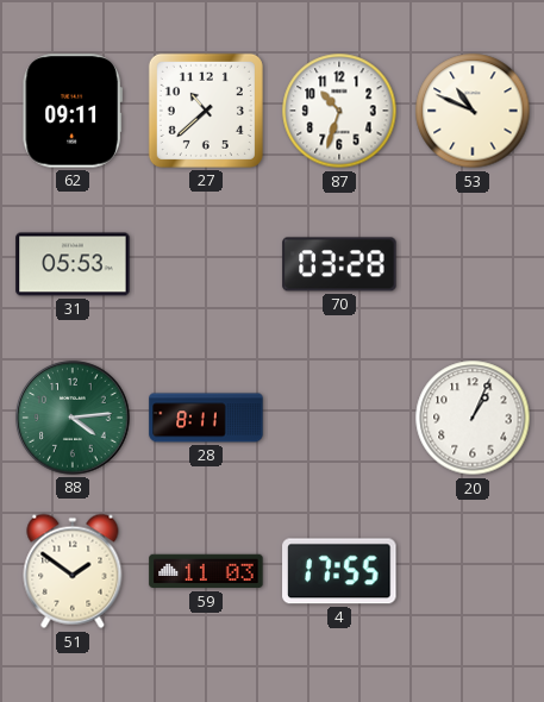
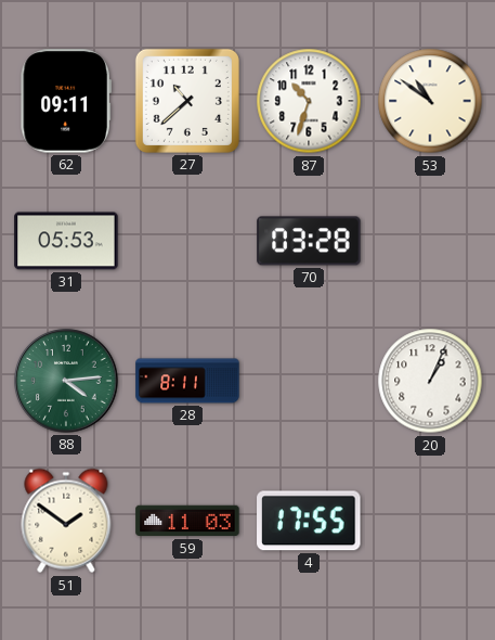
53: 10:49 -> 10:51
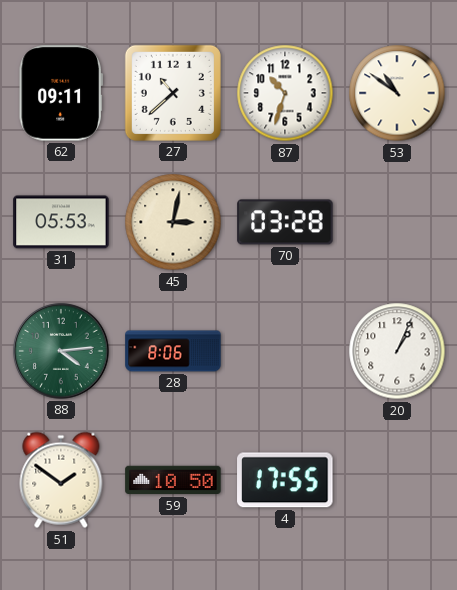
45: none -> 3:02
28: 8:11 -> 8:06
59: 11:03 -> 10:50
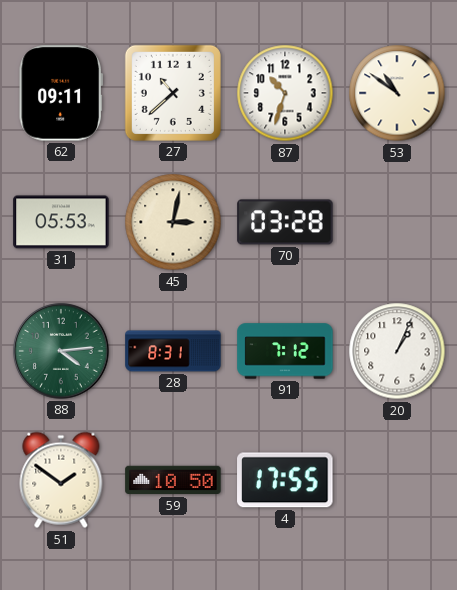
28: 8:06 -> 8:31
91: none -> 7:12
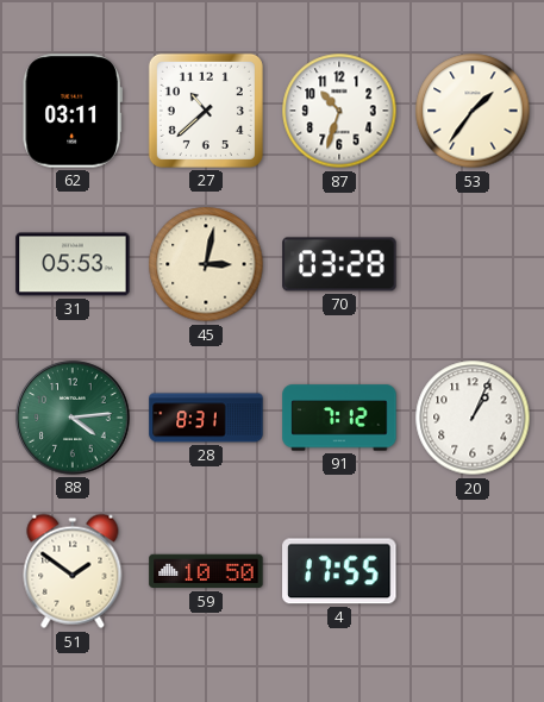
62: 09:11 -> 03:11
53: 10:51 -> 1:36
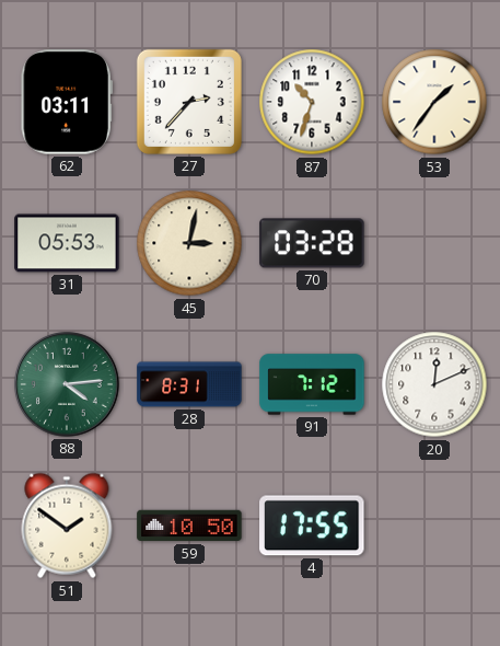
27: 10:38 -> 2:37
20: 1:04 -> 12:11
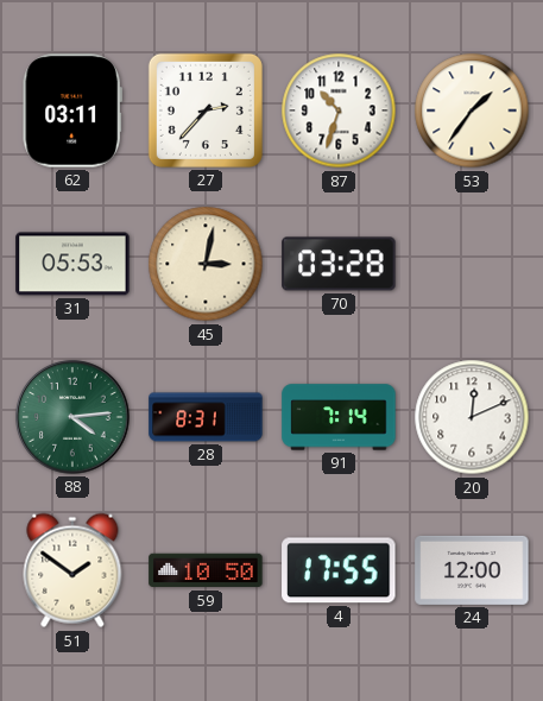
91: 7:12 -> 7:14
24: none -> 12:00
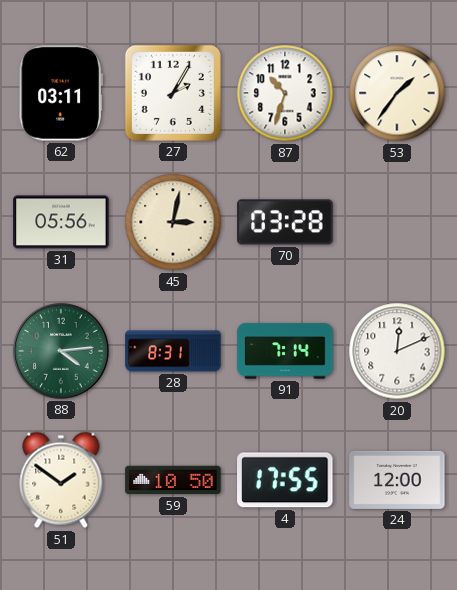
27: 2:37 -> 2:05
31: 05:53 -> 05:56
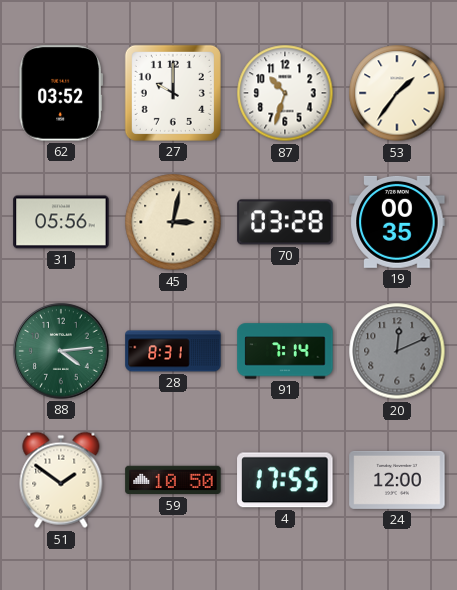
62: 03:11 -> 03:52
27: 2:05 -> 10:00
19: none -> 00:35
20 dial: white -> grey
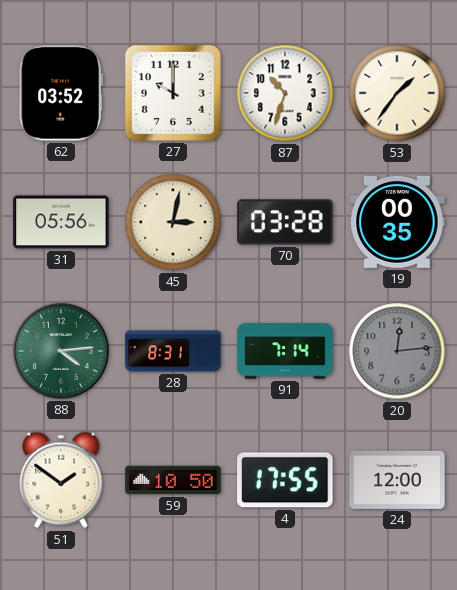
20: 12:11 -> 12:14
